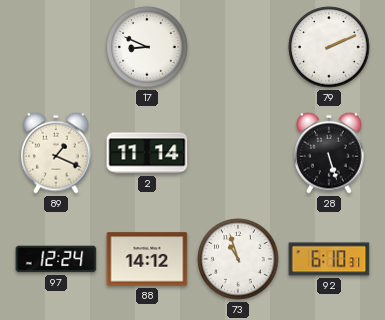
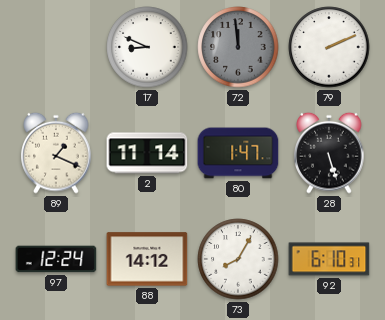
72: none -> 11:59
80: none -> 1:47
73: 10:57 -> 8:05
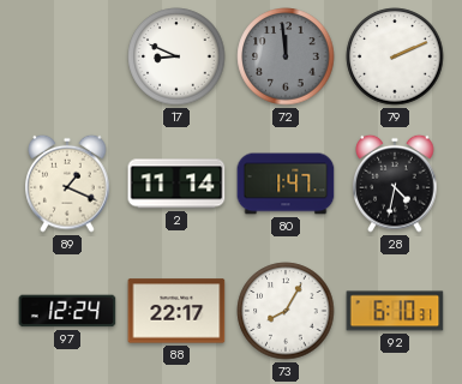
28: 5:27 -> 4:32
88: 14:12 -> 22:17
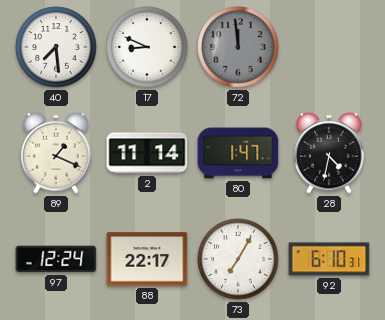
40: none -> 7:29
79: 2:11 -> none
73: 8:05 -> 7:05
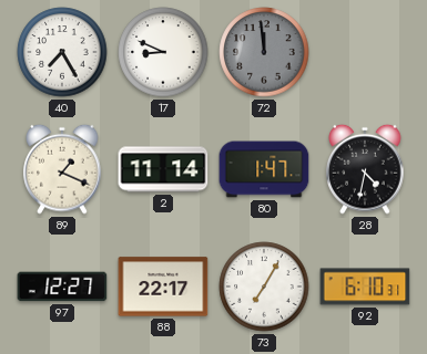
40: 7:29 -> 7:25
97: 12:24 -> 12:27
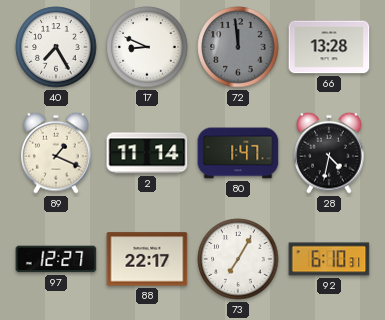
66: none -> 13:28
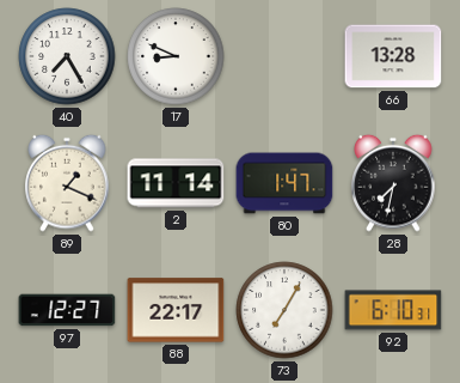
72: 11:59 -> none
28: 4:32 -> 7:32
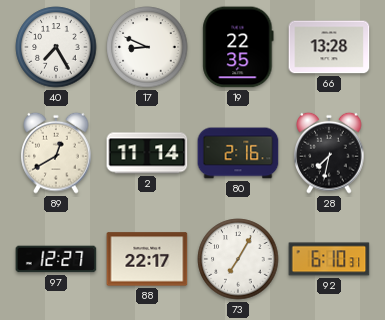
19: none -> 22:35
89: 1:19 -> 12:40
80: 1:47 -> 2:16
